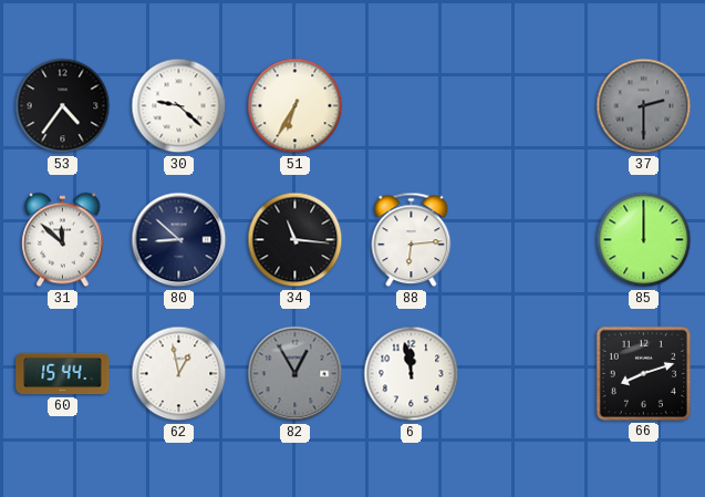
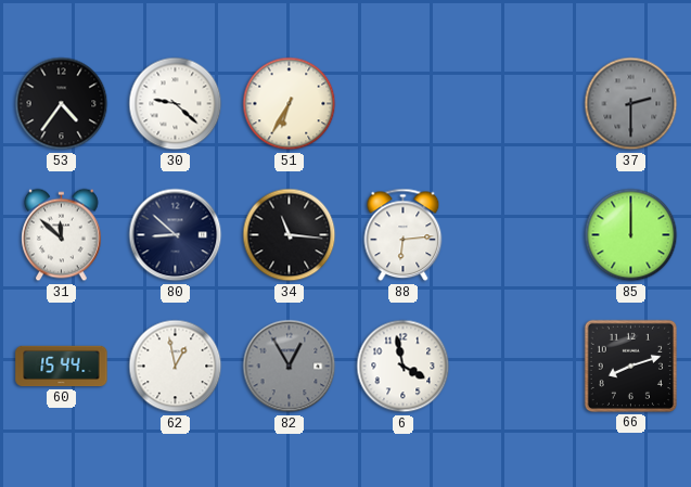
6: 11:58 -> 3:58
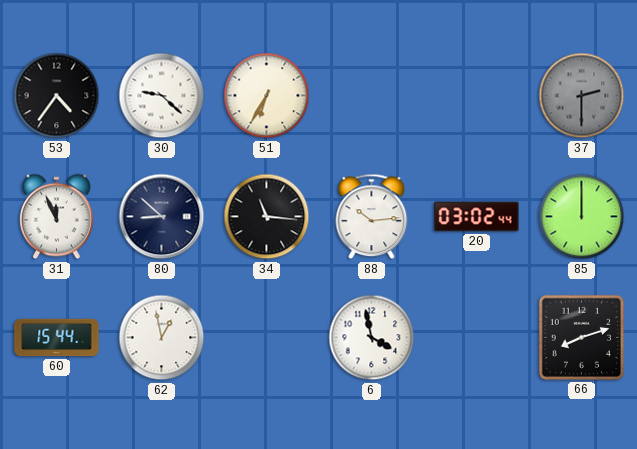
31: 11:52 -> 11:56
88: 6:14 -> 10:14
20: none -> 03:02
82: 12:55 -> none
